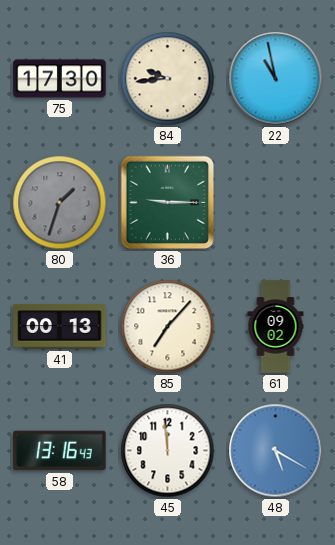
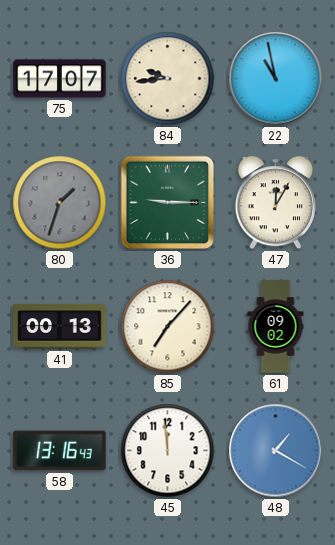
75: 17:30 -> 17:07
47: none -> 12:05
48: 5:20 -> 1:20
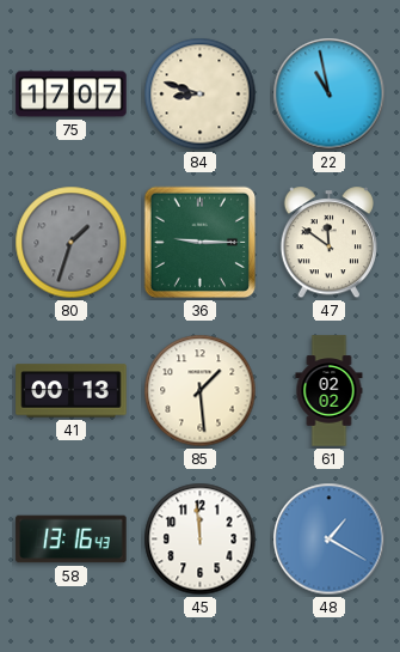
84: 9:44 -> 8:48
47: 12:05 -> 11:51
85: 7:07 -> 1:29
61: 09:02 -> 02:02
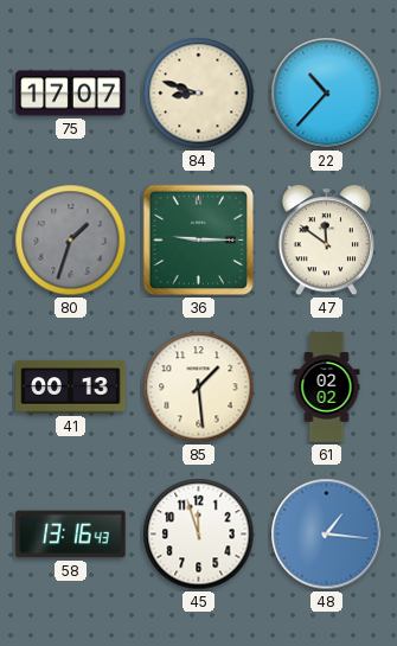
22: 10:58 -> 10:37
45: 11:59 -> 11:57
48: 1:20 -> 1:16
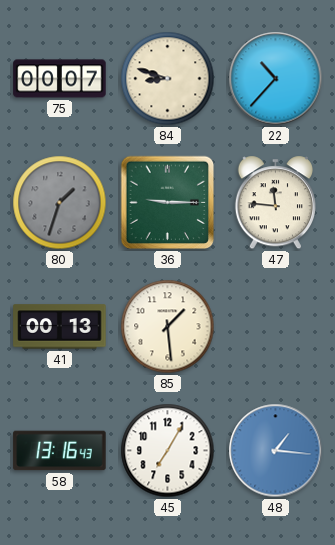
75: 17:07 -> 00:07
47: 11:51 -> 11:46
61: 02:02 -> none
45: 11:57 -> 7:05
